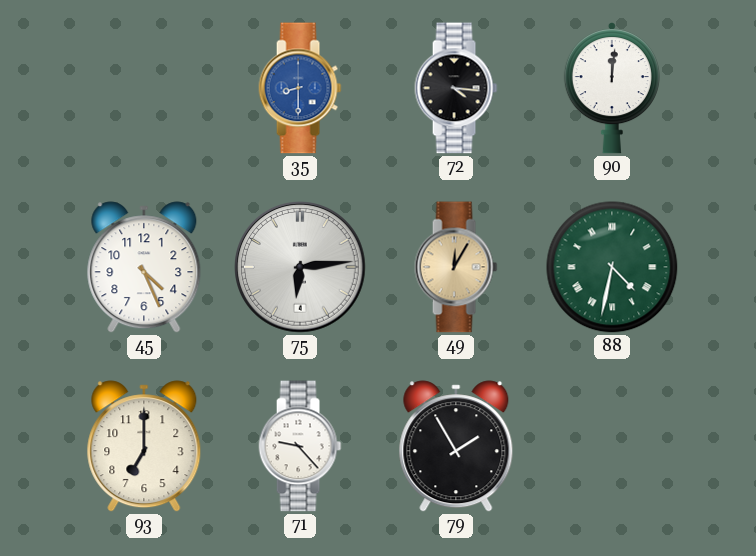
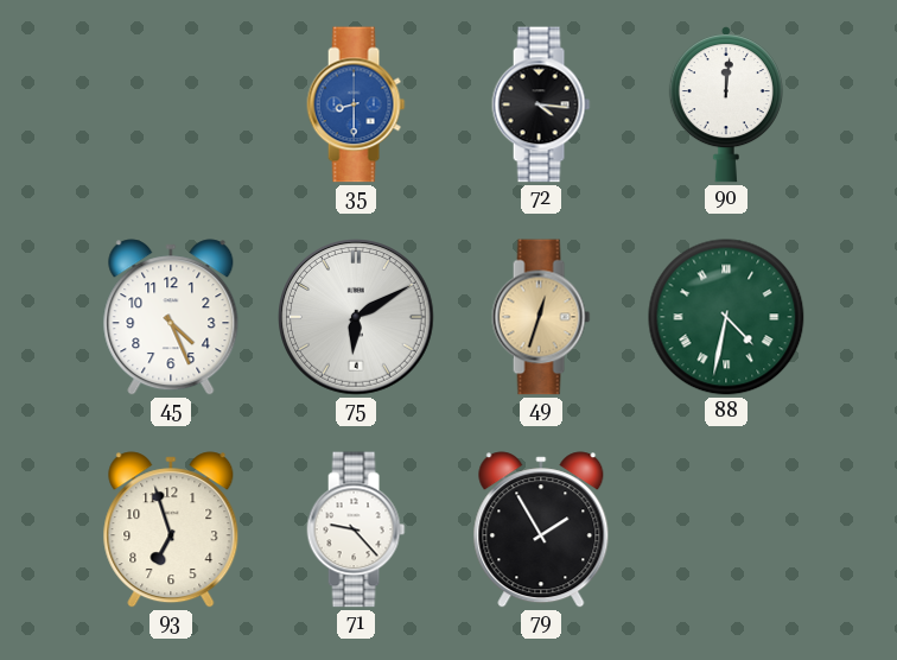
75: 6:14 -> 6:10
49: 12:05 -> 12:33
93: 7:00 -> 6:57
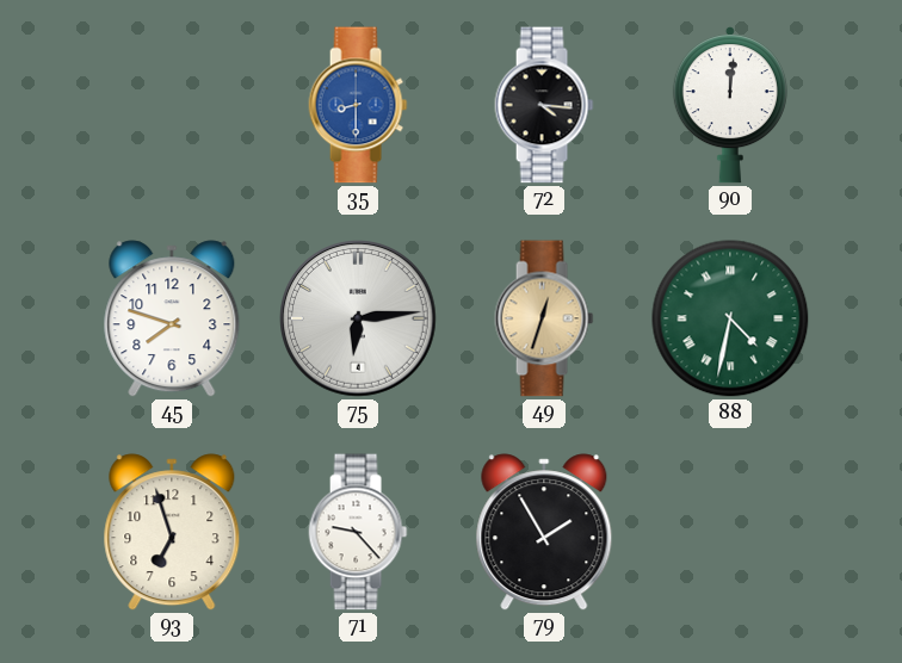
45: 4:26 -> 7:48
75: 6:10 -> 6:14
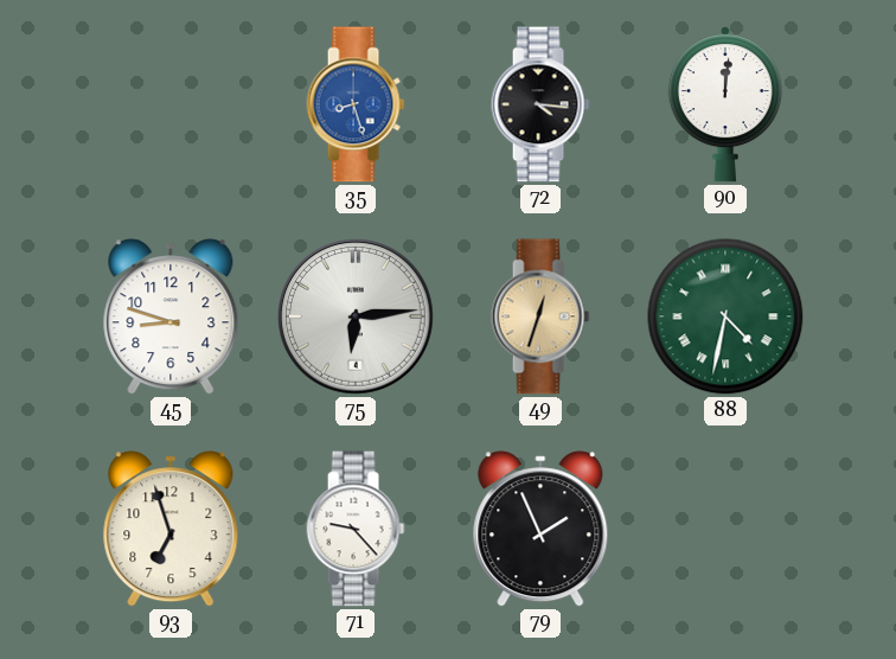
35: 8:30 -> 8:27
45: 7:48 -> 8:48
79: 1:55 -> 1:56
